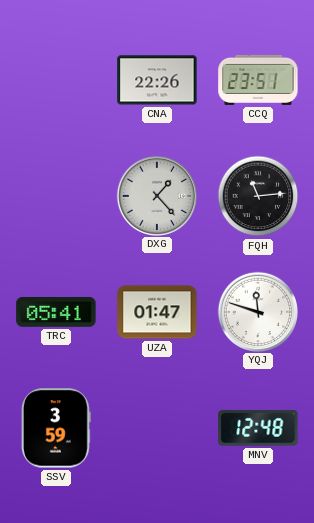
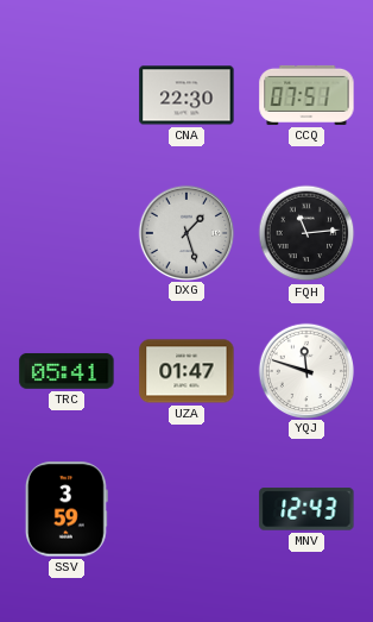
CNA: 22:26 -> 22:30
CCQ: 23:51 -> 07:51
DXG: 1:23 -> 1:27
MNV: 12:48 -> 12:43
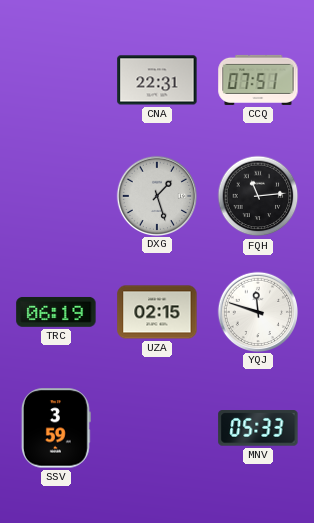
CNA: 22:30 -> 22:31
TRC: 05:41 -> 06:19
UZA: 01:47 -> 02:15
MNV: 12:43 -> 05:33
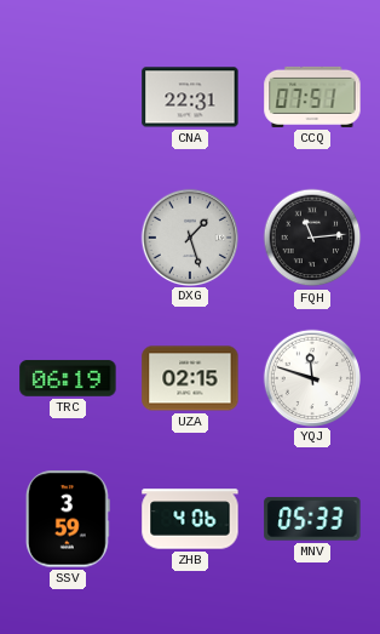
ZHB: none -> 4:06
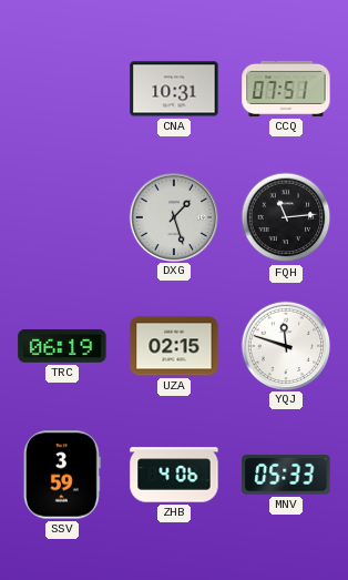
CNA: 22:31 -> 10:31
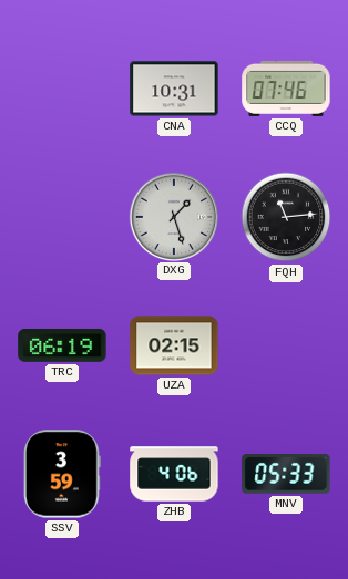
CCQ: 07:51 -> 07:46
YQJ: 11:48 -> none
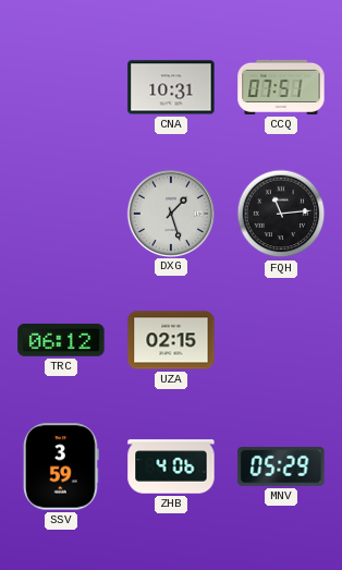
CCQ: 07:46 -> 07:51
TRC: 06:19 -> 06:12
MNV: 05:33 -> 05:29
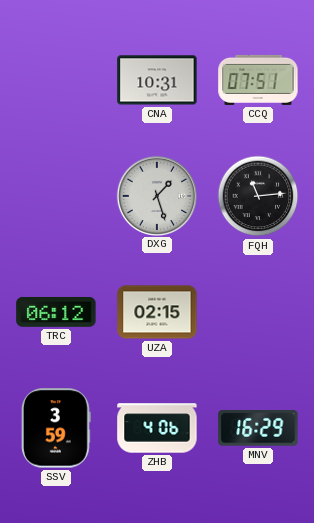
MNV: 05:29 -> 16:29
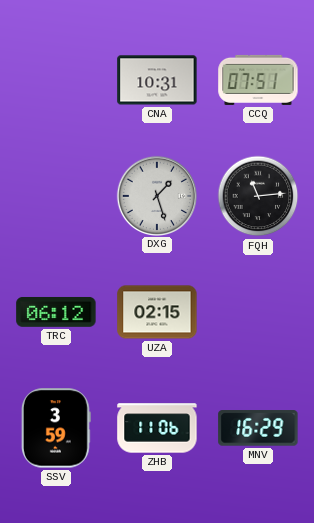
ZHB: 4:06 -> 11:06
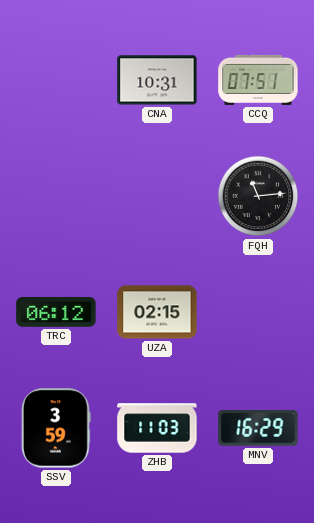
DXG: 1:27 -> none
ZHB: 11:06 -> 11:03
